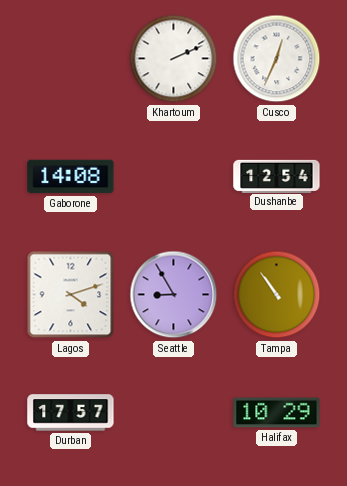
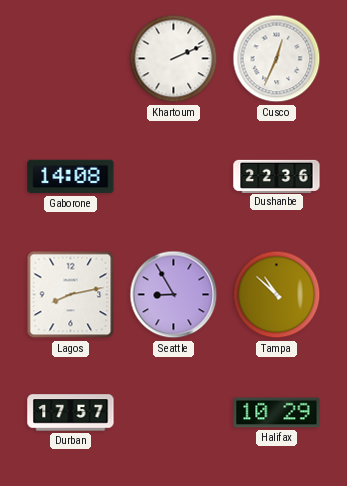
Dushanbe: 12:54 -> 22:36
Lagos: 4:12 -> 8:13
Tampa: 10:54 -> 10:52
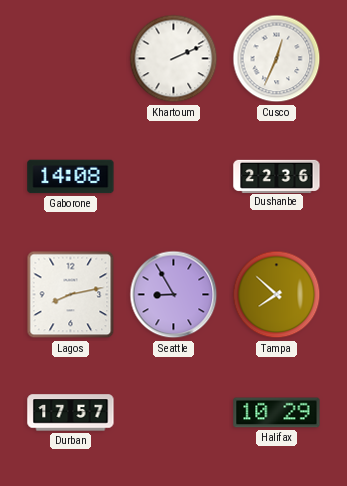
Tampa: 10:52 -> 7:52
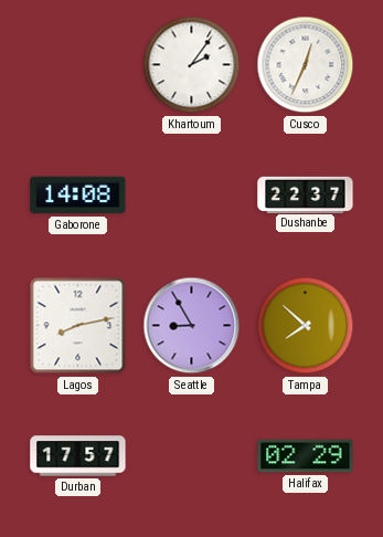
Khartoum: 2:11 -> 2:06
Dushanbe: 22:36 -> 22:37
Halifax: 10:29 -> 02:29
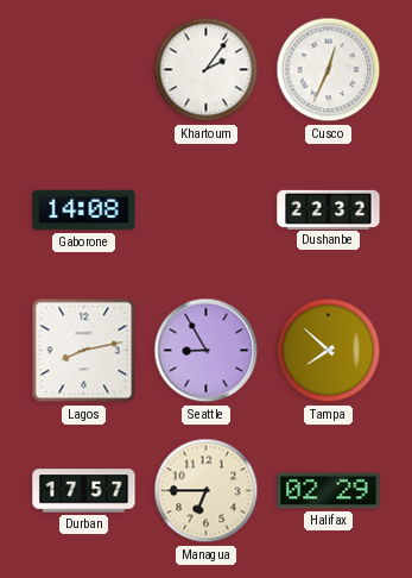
Dushanbe: 22:37 -> 22:32
Managua: none -> 6:45
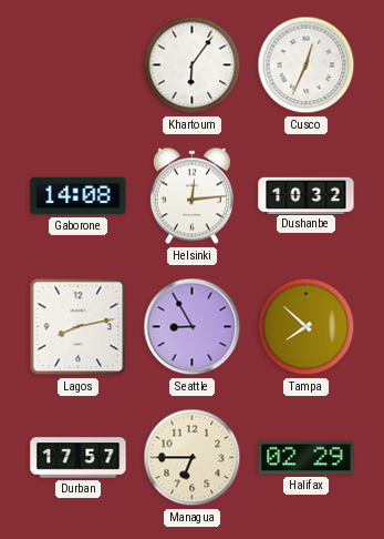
Khartoum: 2:06 -> 6:06
Helsinki: none -> 12:14
Dushanbe: 22:32 -> 10:32
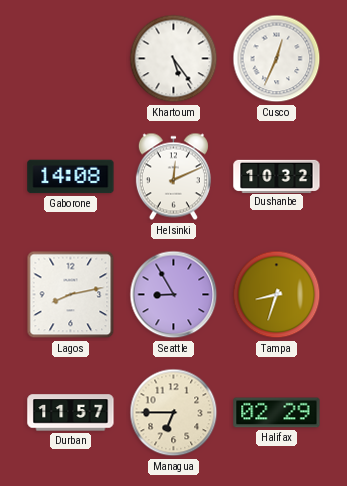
Khartoum: 6:06 -> 5:24
Helsinki: 12:14 -> 12:11
Tampa: 7:52 -> 8:33
Durban: 17:57 -> 11:57
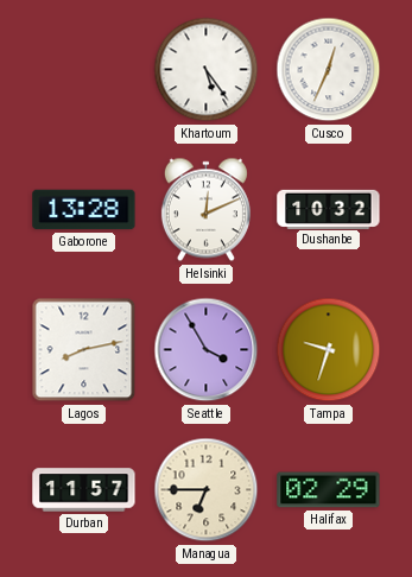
Gaborone: 14:08 -> 13:28
Seattle: 8:55 -> 3:55
Tampa: 8:33 -> 9:33
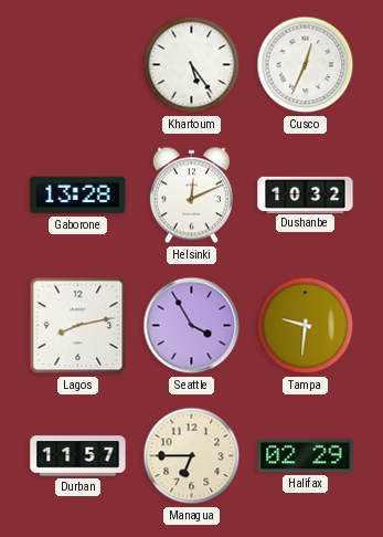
Tampa: 9:33 -> 9:31
